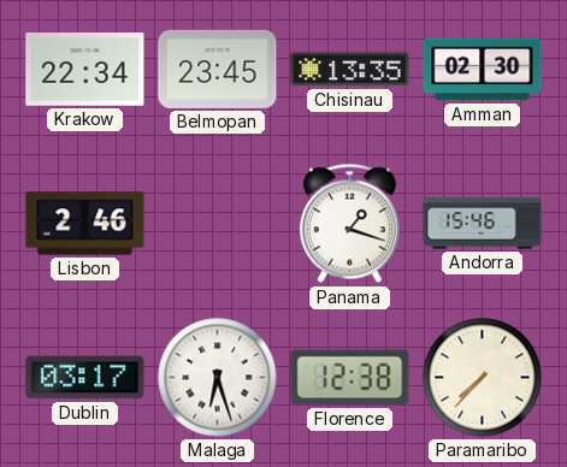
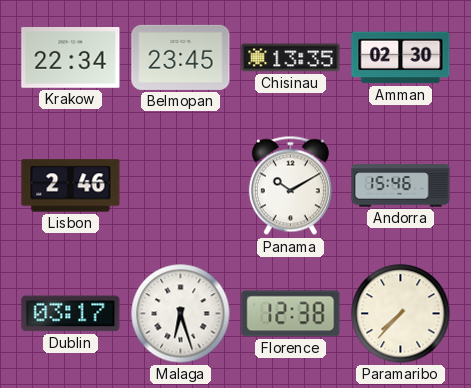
Panama: 1:18 -> 10:10
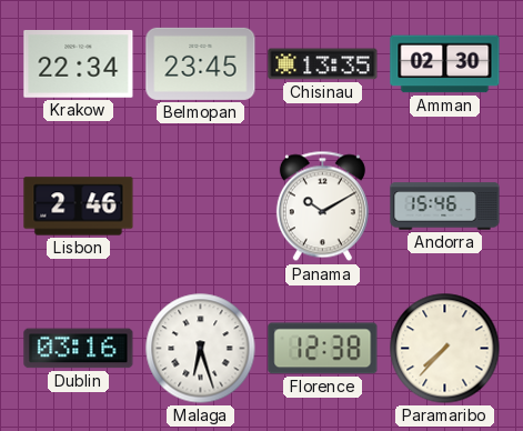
Dublin: 03:17 -> 03:16
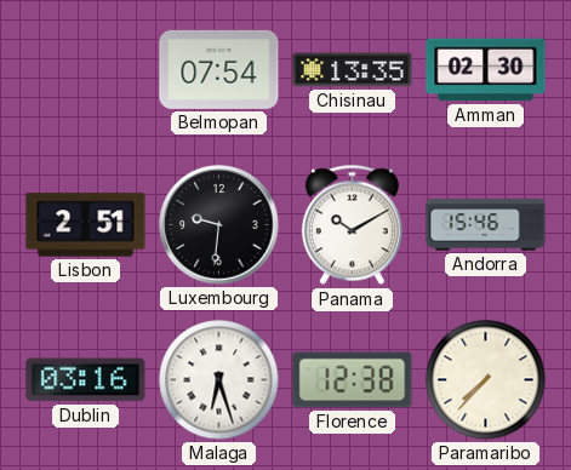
Krakow: 22:34 -> none
Belmopan: 23:45 -> 07:54
Lisbon: 2:46 -> 2:51
Luxembourg: none -> 9:31
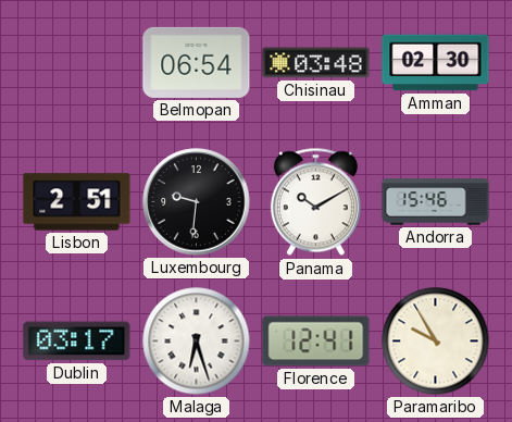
Belmopan: 07:54 -> 06:54
Chisinau: 13:35 -> 03:48
Dublin: 03:16 -> 03:17
Florence: 12:38 -> 12:41
Paramaribo: 7:37 -> 9:55
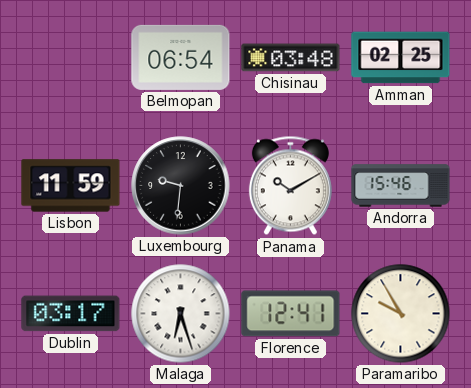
Amman: 02:30 -> 02:25
Lisbon: 2:51 -> 11:59
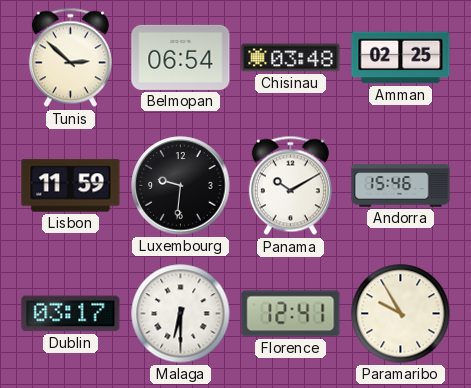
Tunis: none -> 2:52
Malaga: 6:27 -> 6:30
